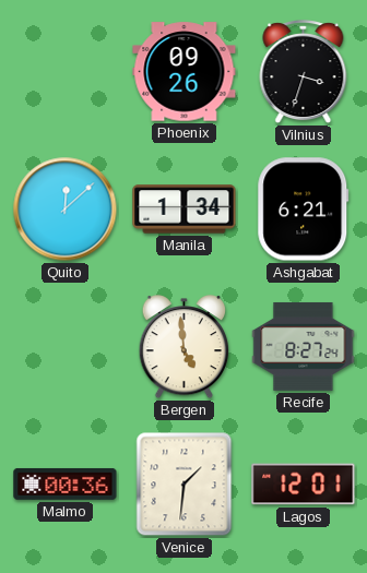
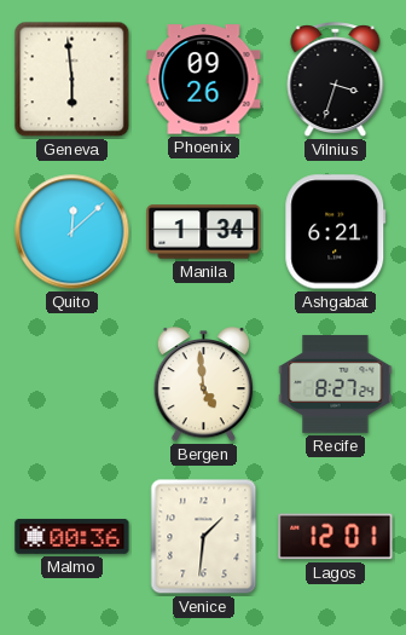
Geneva: none -> 5:59
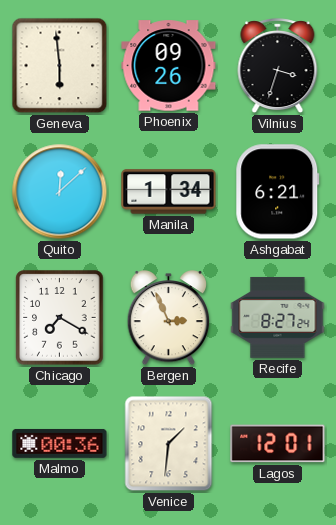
Chicago: none -> 7:20
Bergen: 4:59 -> 2:56
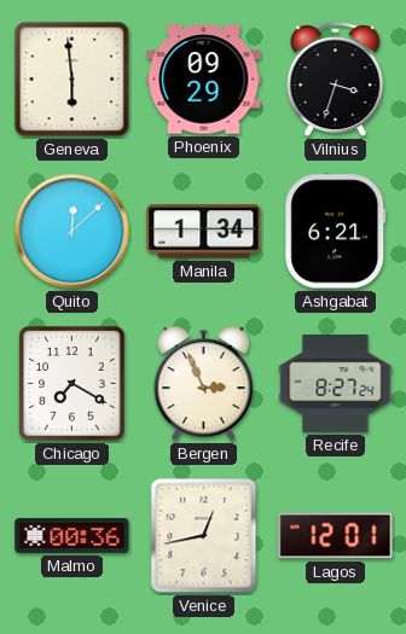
Phoenix: 09:26 -> 09:29
Venice: 1:31 -> 12:43
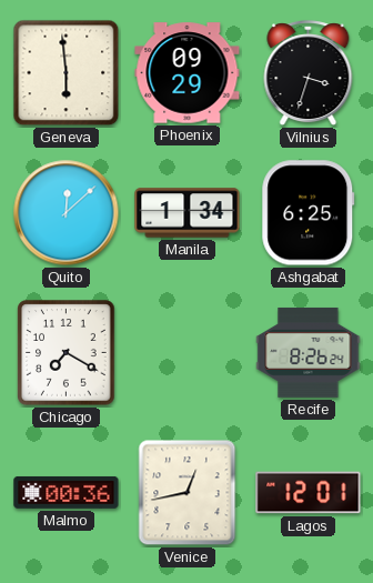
Ashgabat: 6:21 -> 6:25
Bergen: 2:56 -> none
Recife: 8:27 -> 8:26
